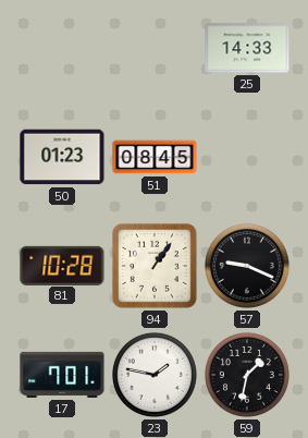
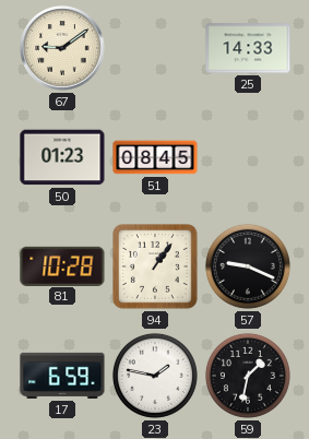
67: none -> 9:09
17: 7:01 -> 6:59
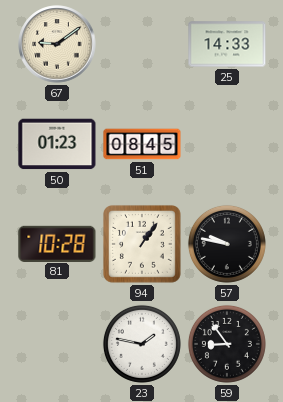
57: 9:19 -> 9:47
17: 6:59 -> none
59: 1:32 -> 8:54
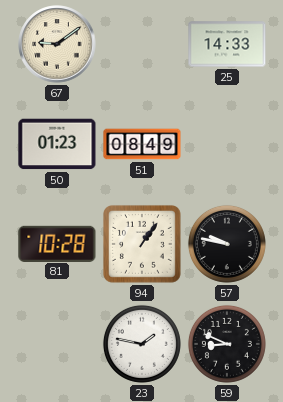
51: 08:45 -> 08:49
59: 8:54 -> 8:49
